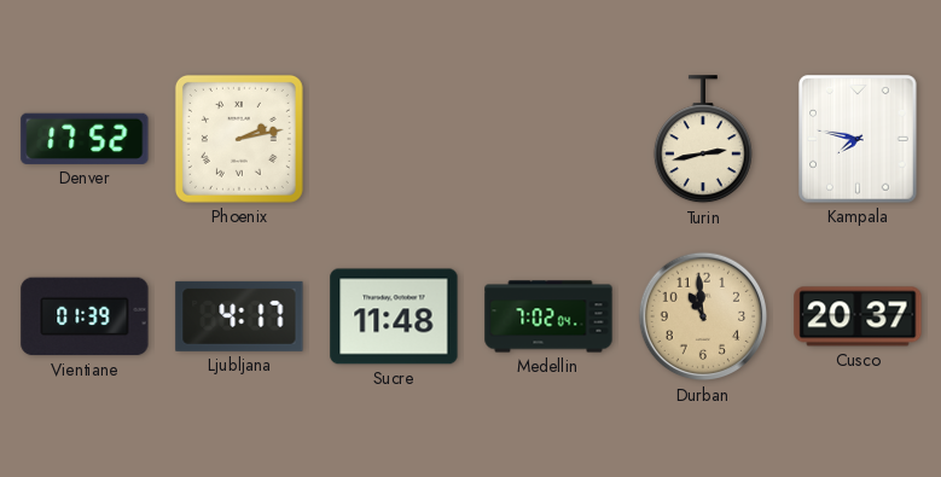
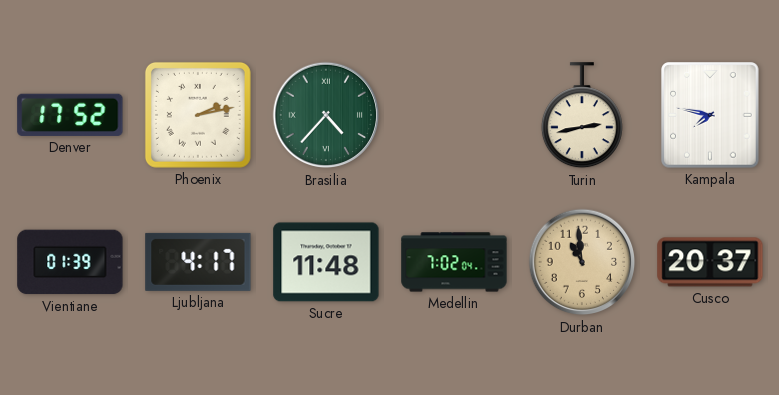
Brasilia: none -> 4:37
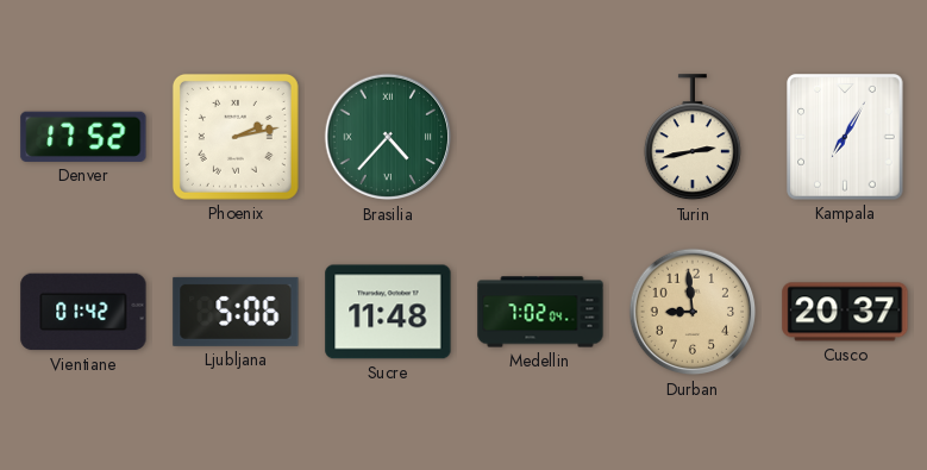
Kampala: 7:47 -> 7:05
Vientiane: 01:39 -> 01:42
Ljubljana: 4:17 -> 5:06
Durban: 10:59 -> 8:59
